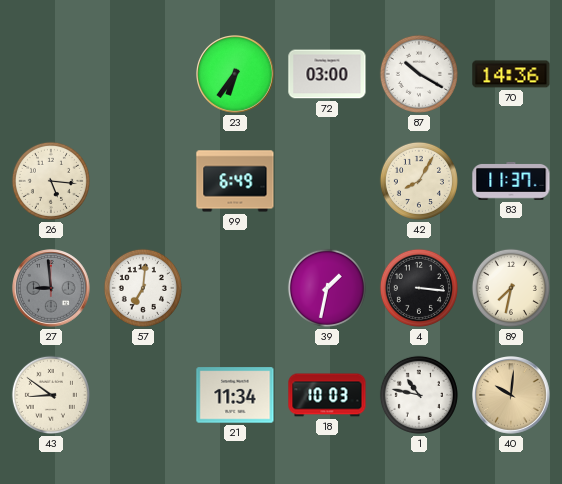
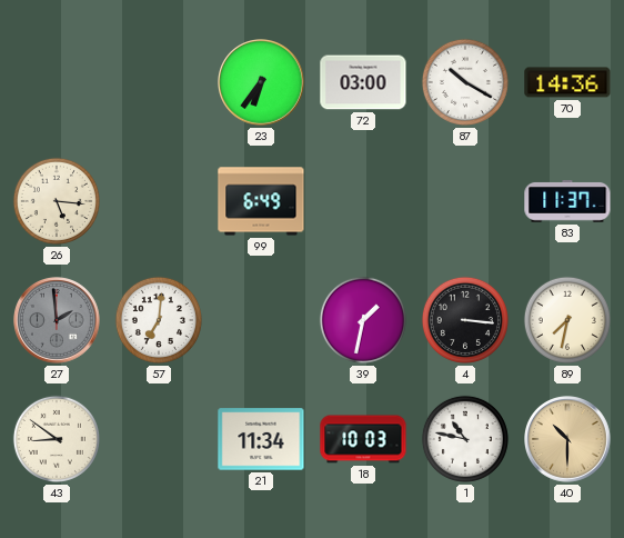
42: 8:05 -> none
27: 8:59 -> 1:59
40: 10:01 -> 10:30
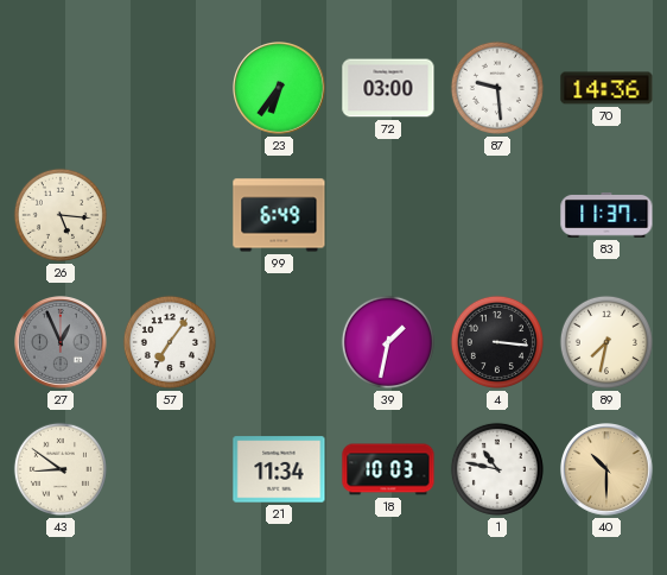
87: 10:20 -> 9:29
27: 1:59 -> 12:56
57: 7:01 -> 7:06
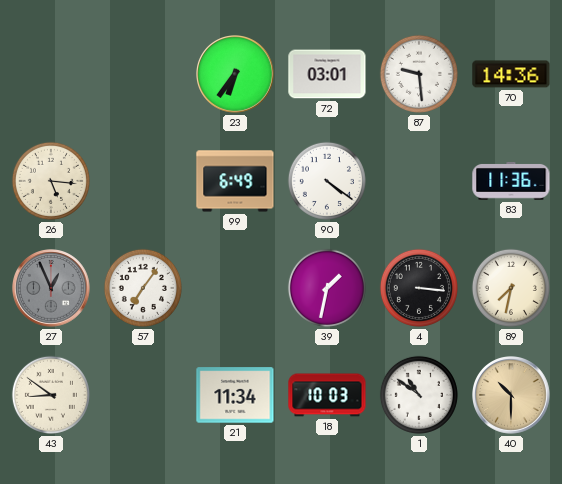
72: 03:00 -> 03:01
90: none -> 4:21
83: 11:37 -> 11:36
1: 10:47 -> 10:51
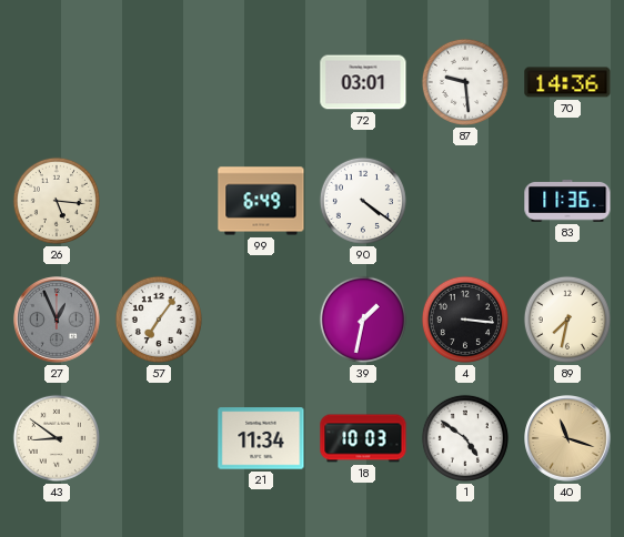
23: 6:36 -> none
1: 10:51 -> 4:51
40: 10:30 -> 11:18
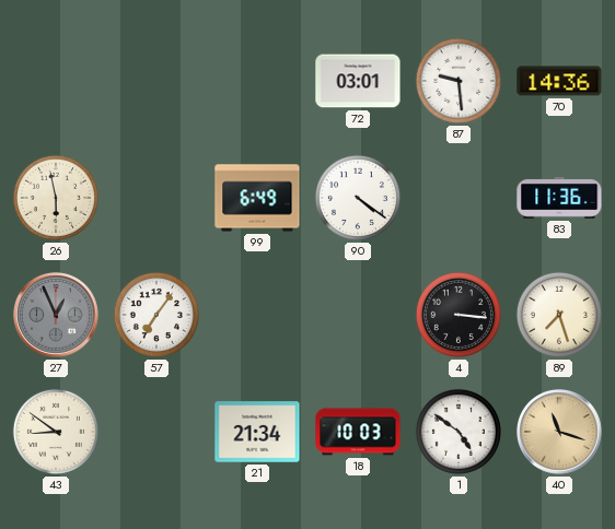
26: 5:16 -> 5:58
39: 1:32 -> none
89: 7:32 -> 7:27
21: 11:34 -> 21:34
